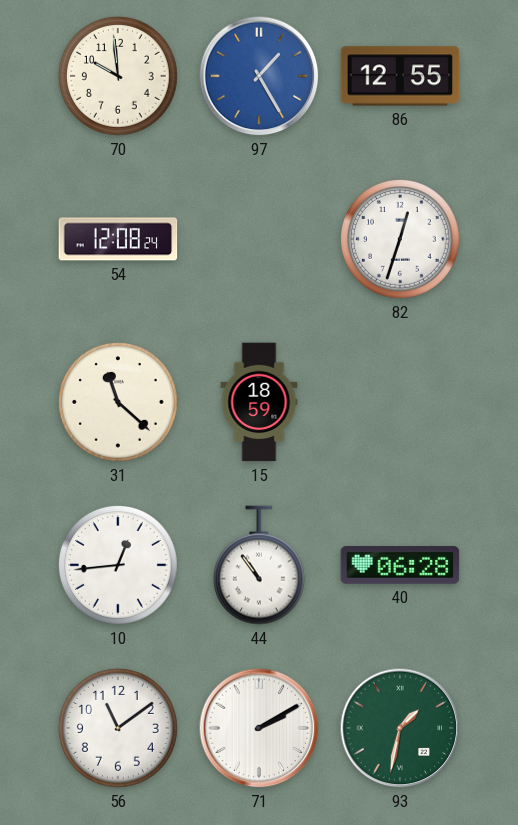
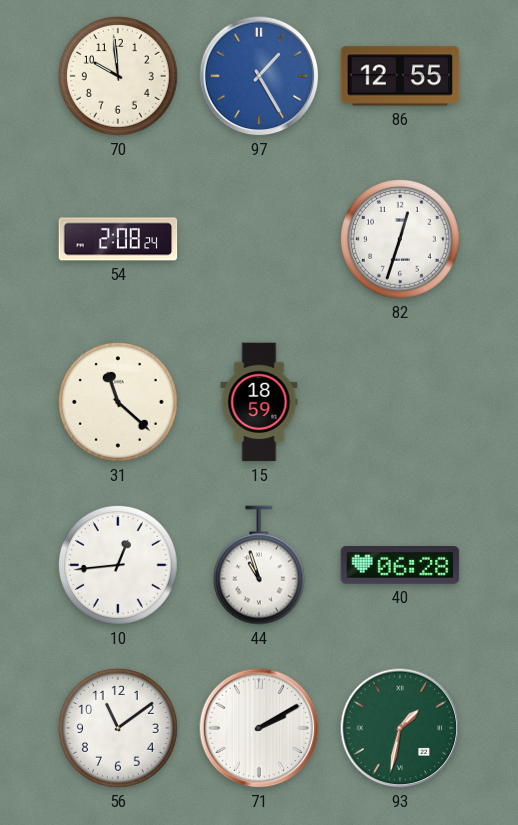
54: 12:08 -> 2:08
44: 10:54 -> 10:57
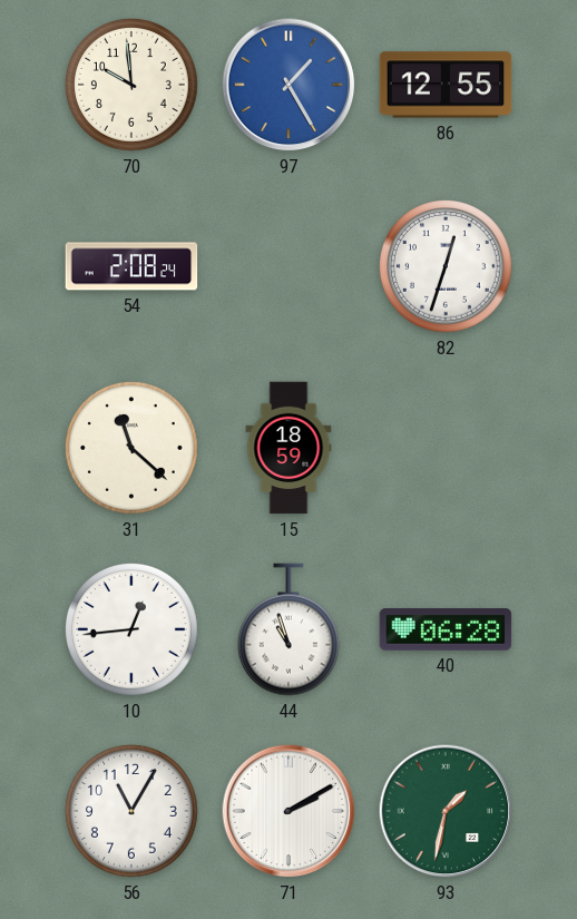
56: 11:09 -> 11:05
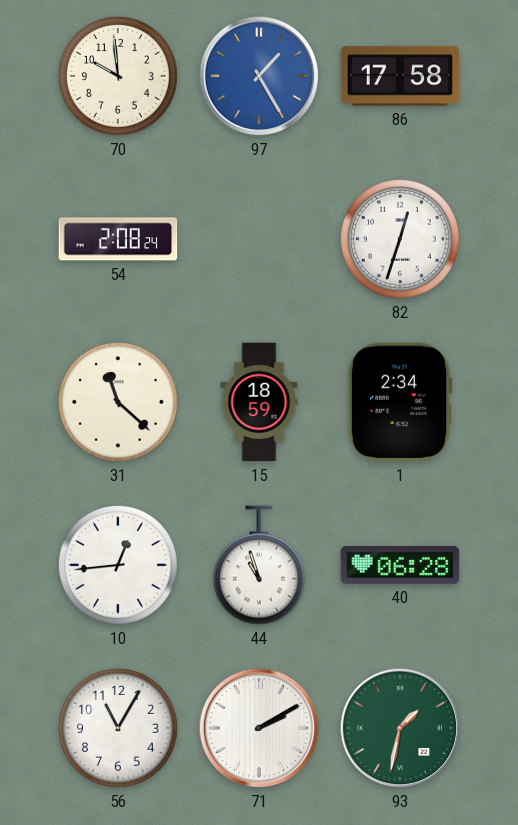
86: 12:55 -> 17:58
1: none -> 2:34
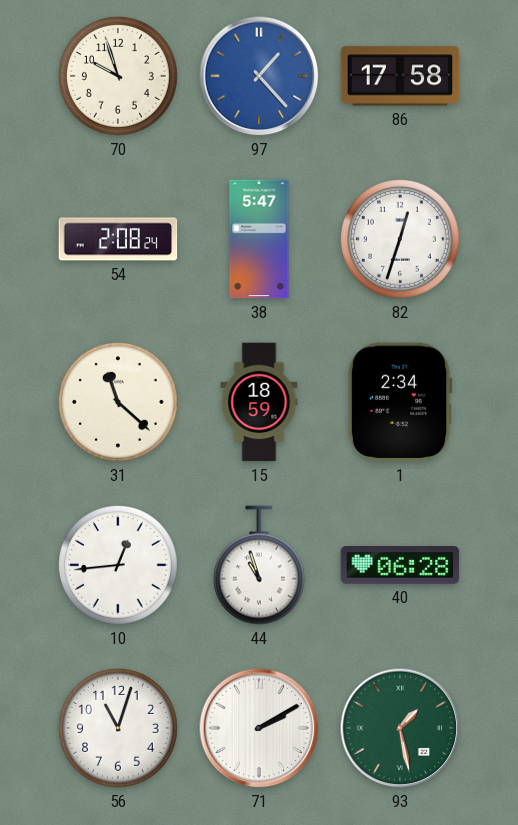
70: 9:59 -> 9:57
97: 1:25 -> 1:23
38: none -> 5:47
56: 11:05 -> 11:03
93: 1:32 -> 1:28
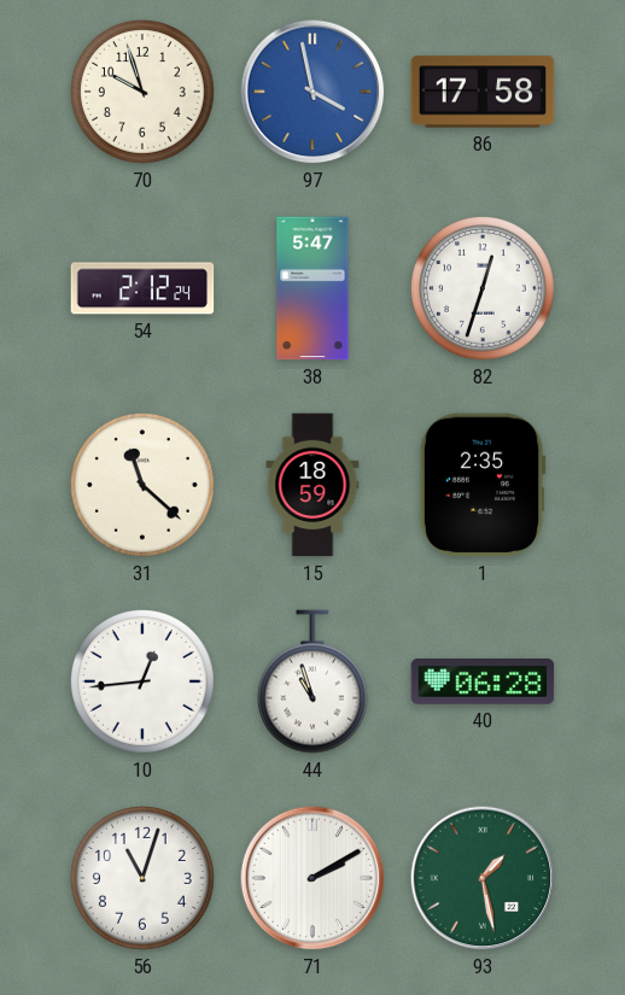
97: 1:23 -> 3:58
54: 2:08 -> 2:12
1: 2:34 -> 2:35
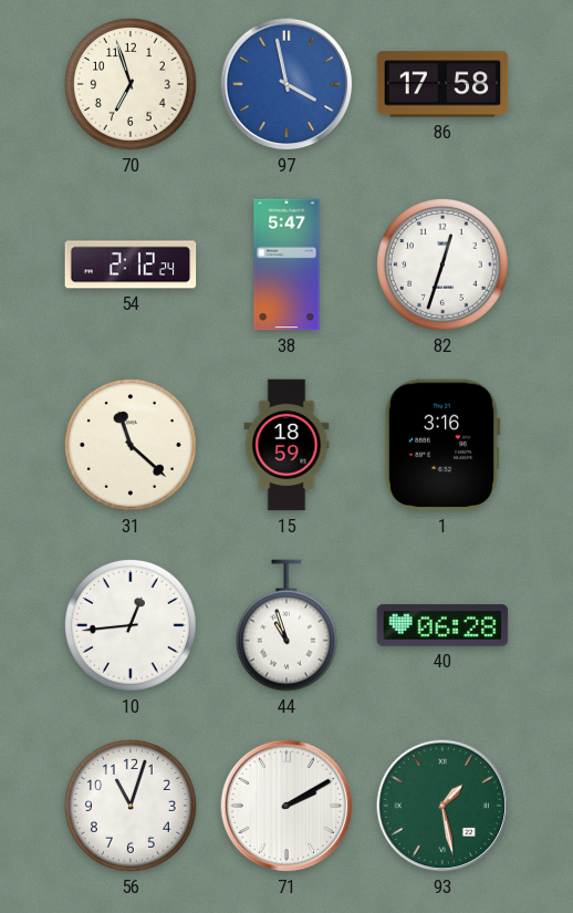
70: 9:57 -> 6:57
1: 2:35 -> 3:16
